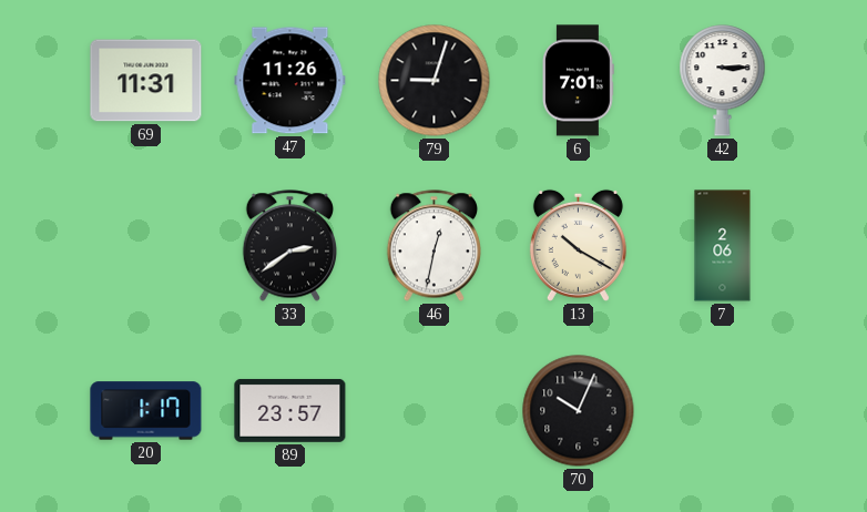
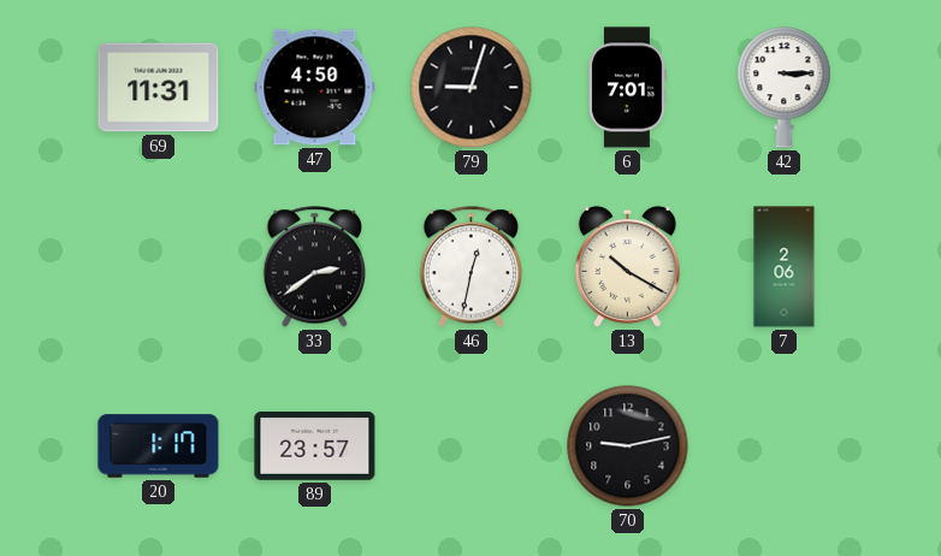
47: 11:26 -> 4:50
70: 10:04 -> 9:13
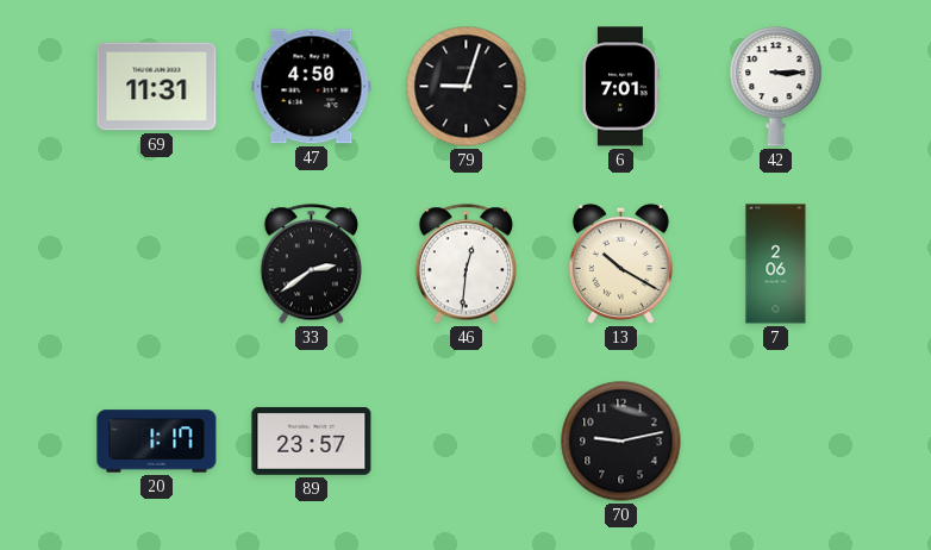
46: 12:32 -> 12:31
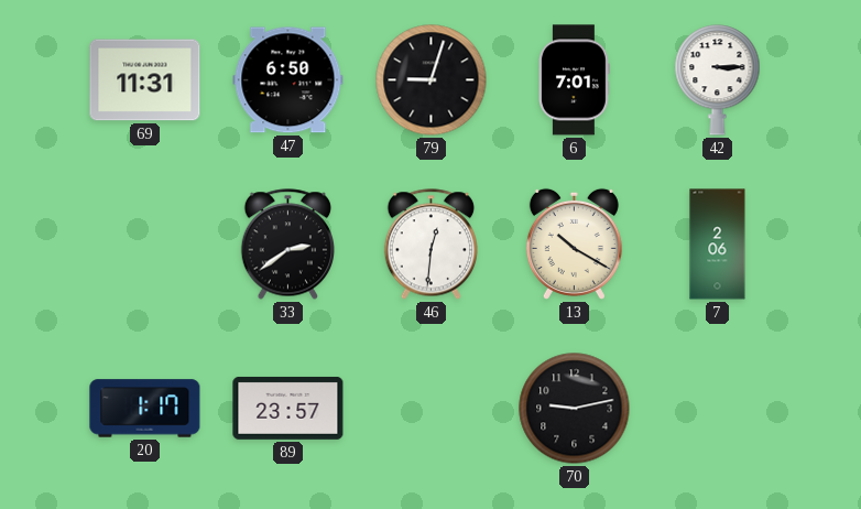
47: 4:50 -> 6:50
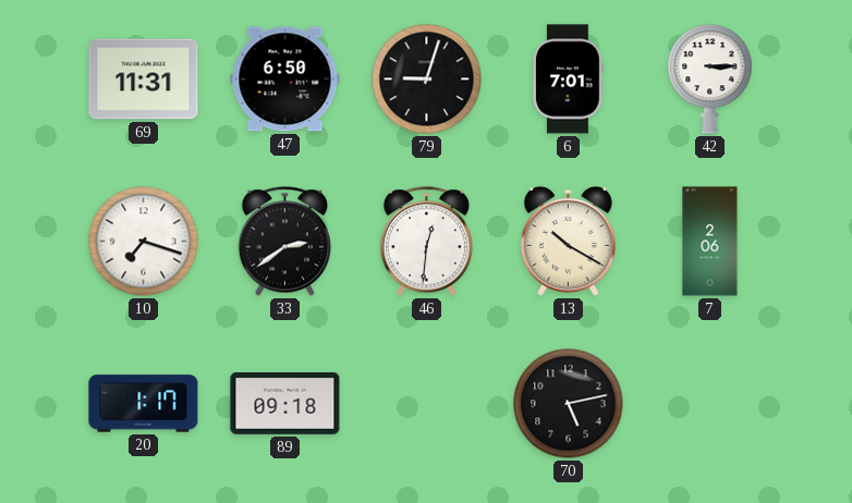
10: none -> 7:18
89: 23:57 -> 09:18
70: 9:13 -> 5:13
